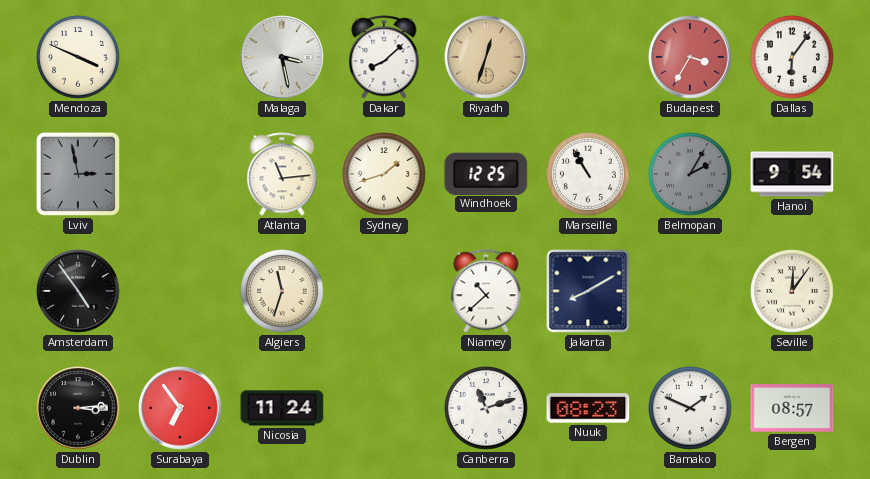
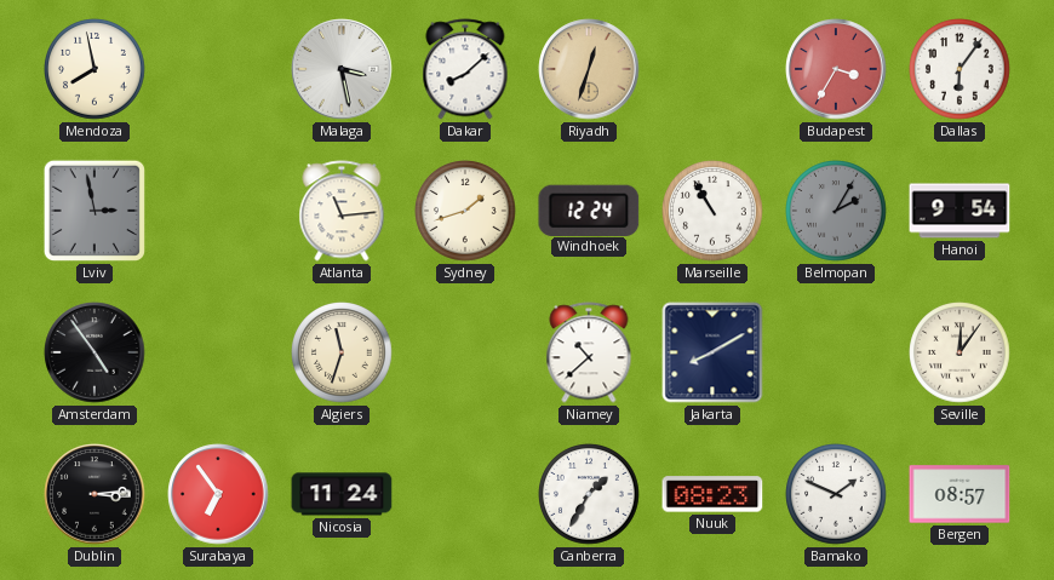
Mendoza: 3:49 -> 7:58
Windhoek: 12:25 -> 12:24
Canberra: 11:12 -> 1:35
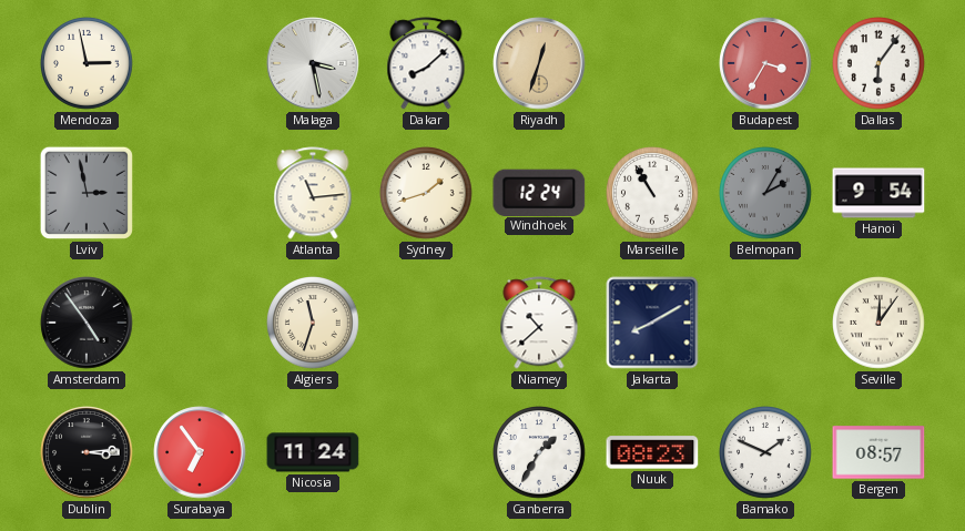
Mendoza: 7:58 -> 2:58
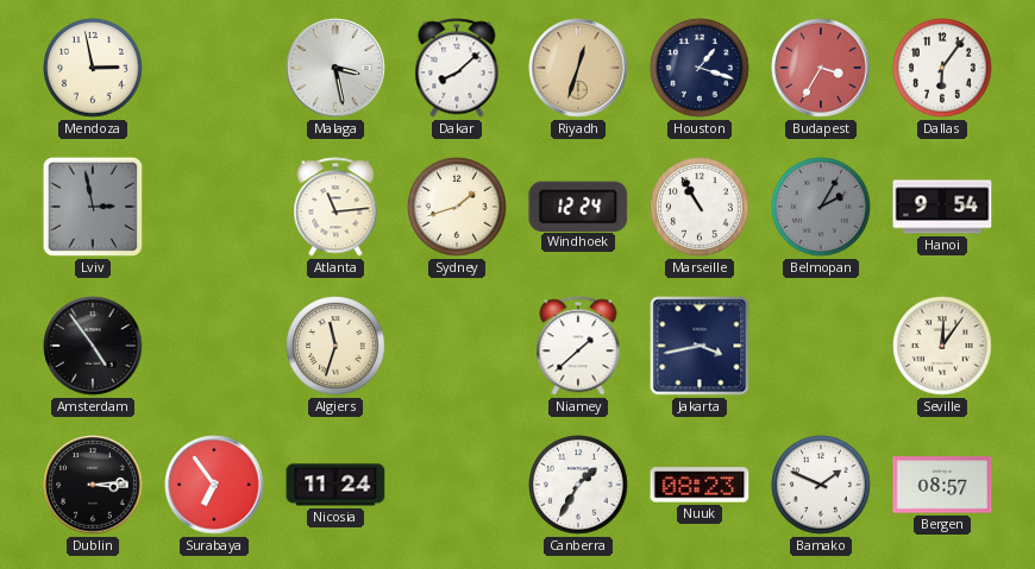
Houston: none -> 1:18
Niamey: 10:38 -> 1:38
Jakarta: 8:10 -> 3:43
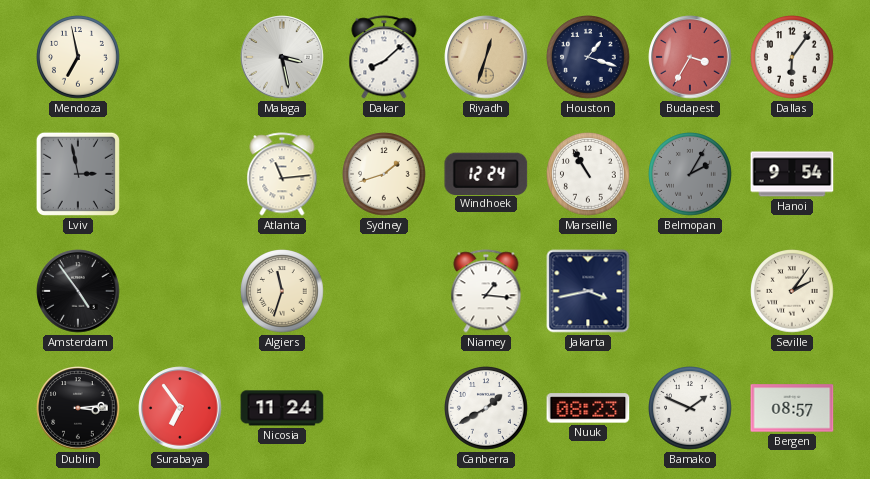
Mendoza: 2:58 -> 6:58
Niamey: 1:38 -> 1:16
Seville: 12:06 -> 2:06
Canberra: 1:35 -> 1:40
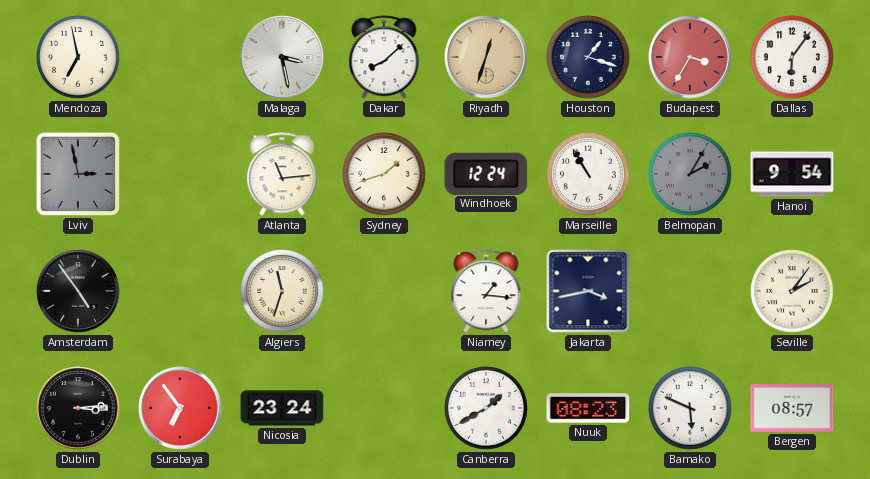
Nicosia: 11:24 -> 23:24
Bamako: 1:49 -> 5:49
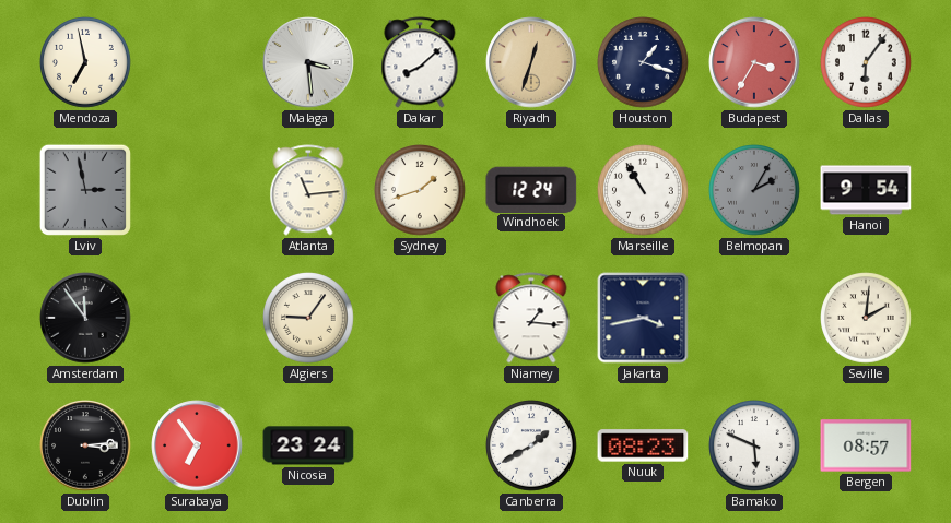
Malaga: 3:28 -> 3:29
Amsterdam: 4:54 -> 11:54
Algiers: 11:33 -> 9:06
Seville: 2:06 -> 2:01
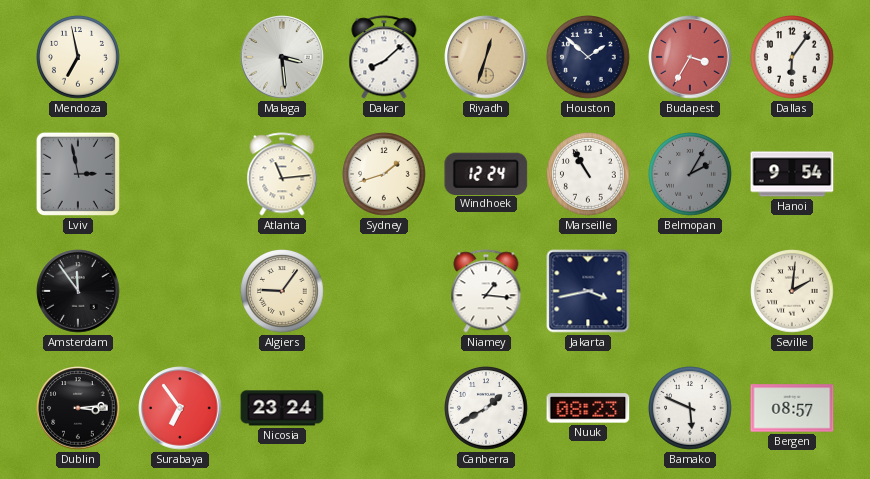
Houston: 1:18 -> 1:52
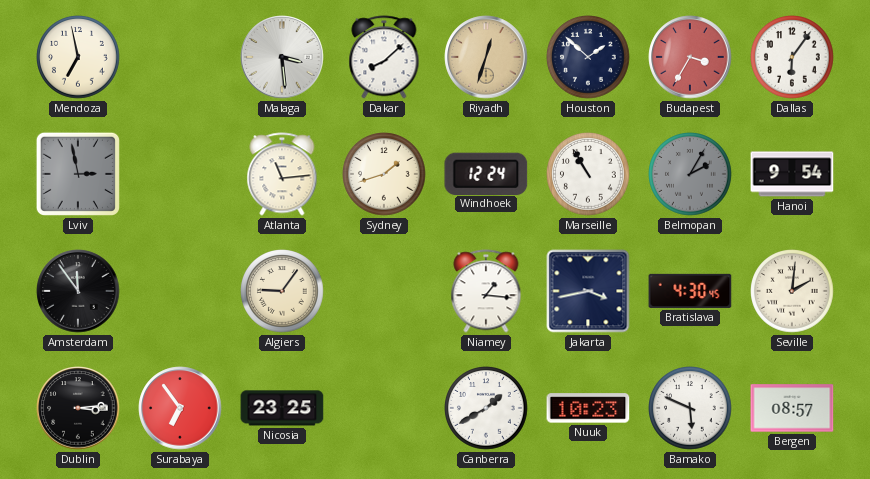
Bratislava: none -> 4:30
Nicosia: 23:24 -> 23:25
Nuuk: 08:23 -> 10:23
